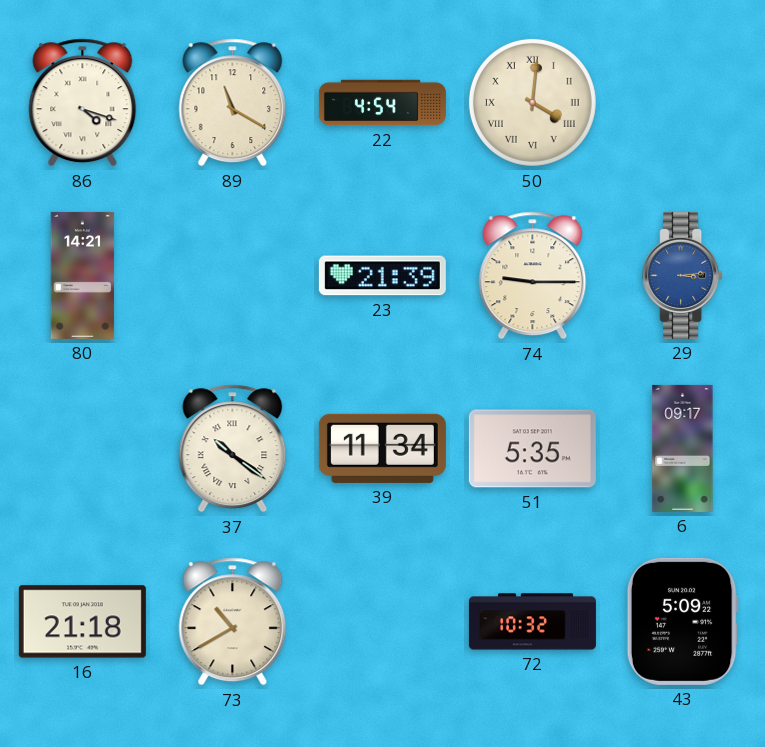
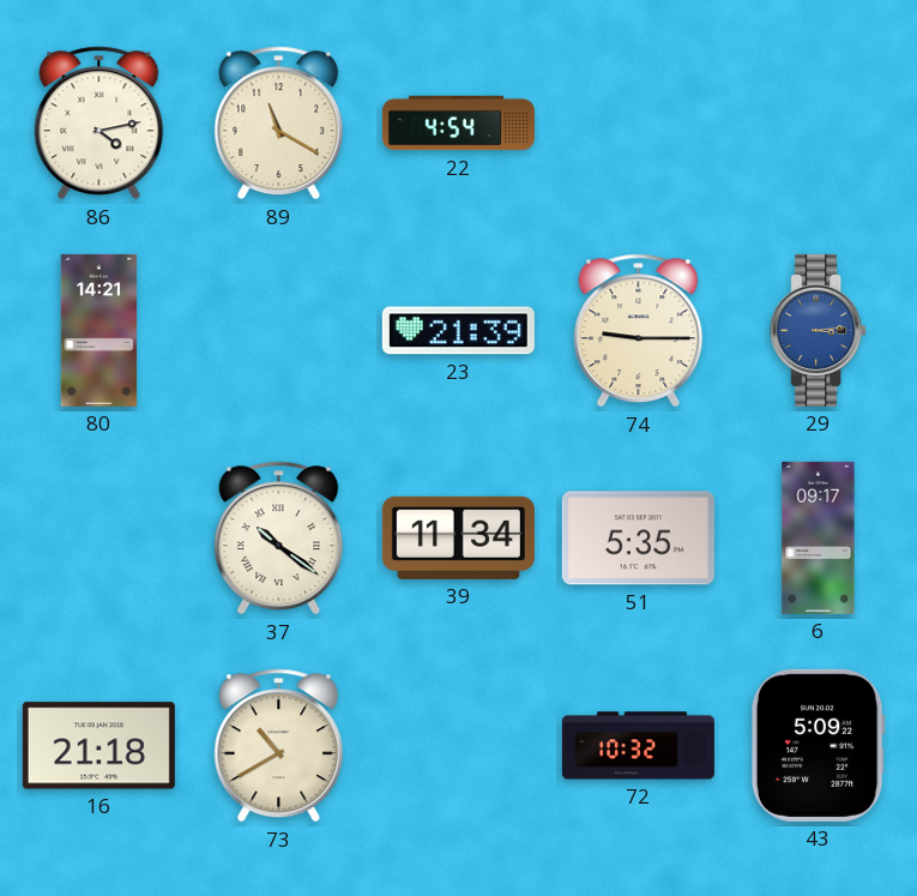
86: 4:18 -> 4:13
50: 4:01 -> none
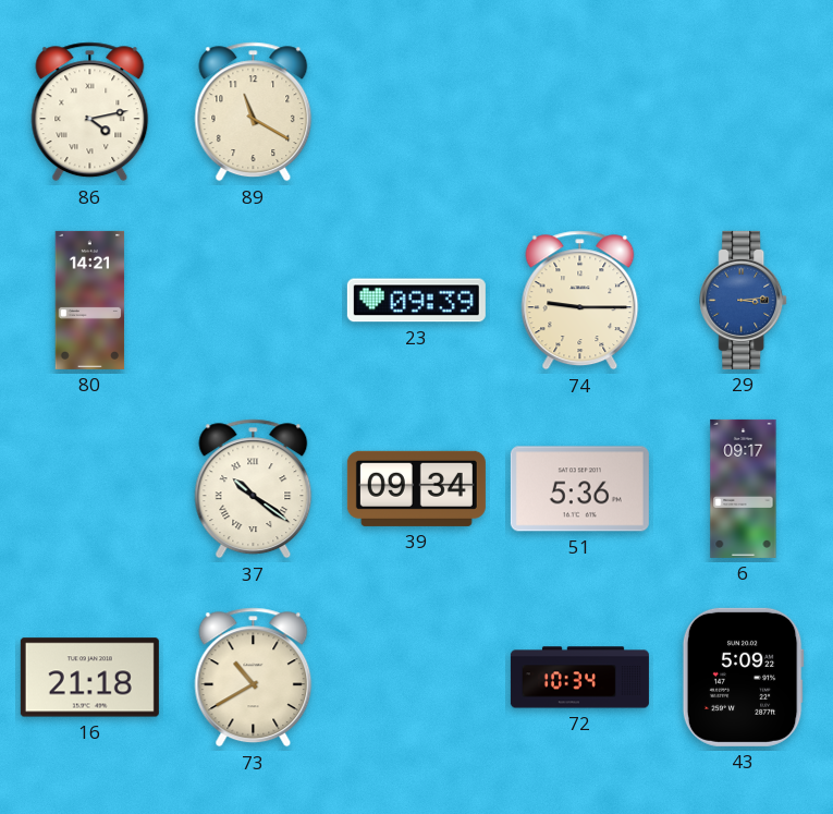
22: 4:54 -> none
23: 21:39 -> 09:39
39: 11:34 -> 09:34
51: 5:35 -> 5:36
72: 10:32 -> 10:34
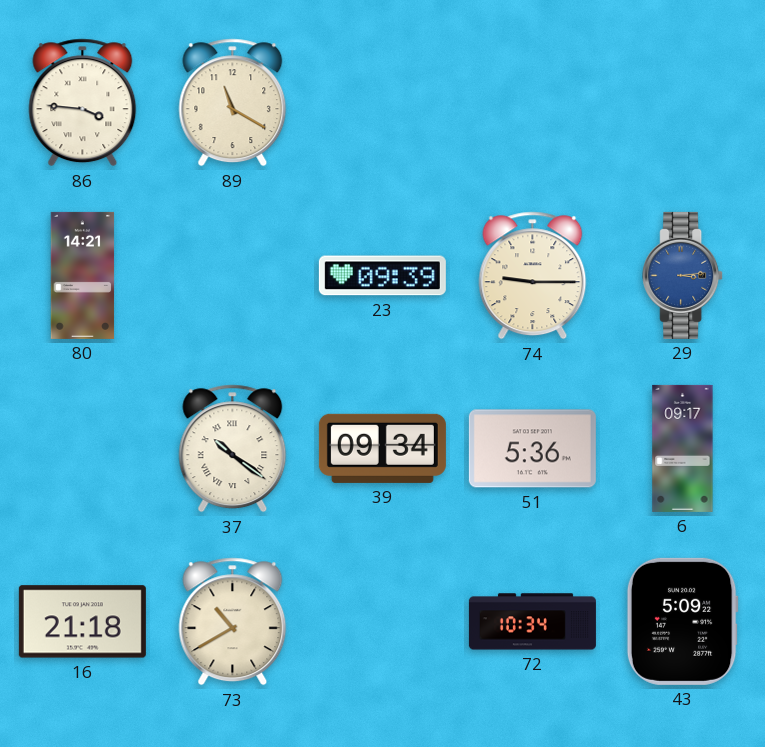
86: 4:13 -> 3:46
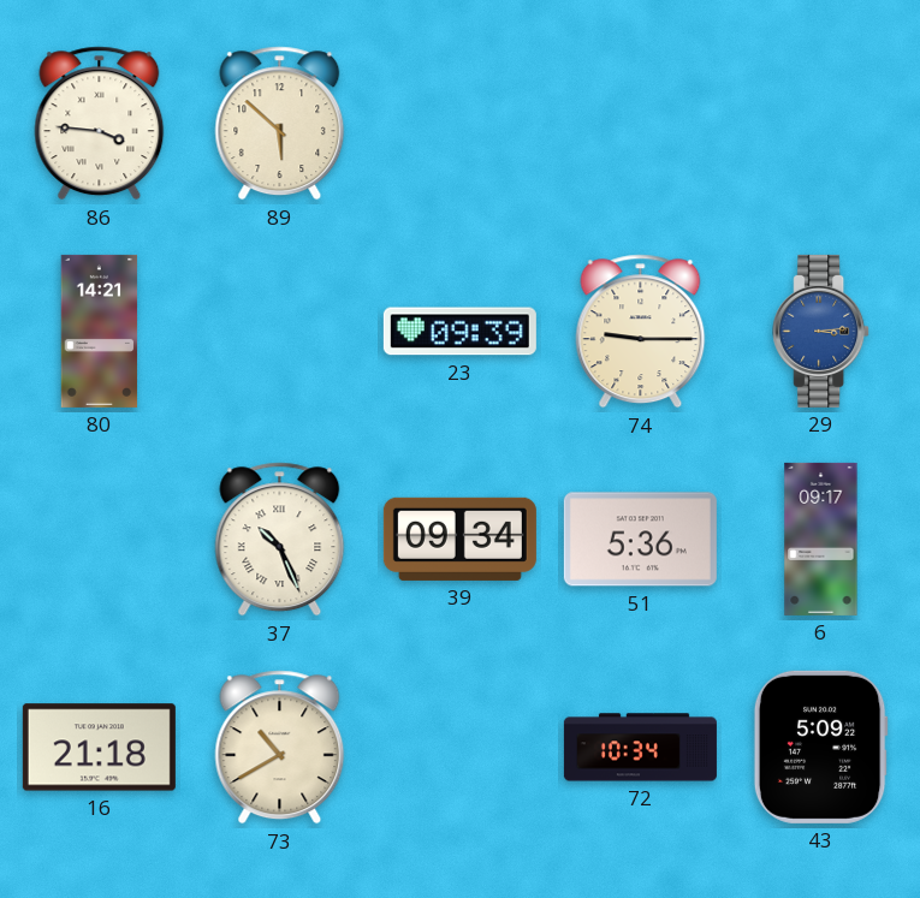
89: 11:20 -> 5:52
37: 10:21 -> 10:26
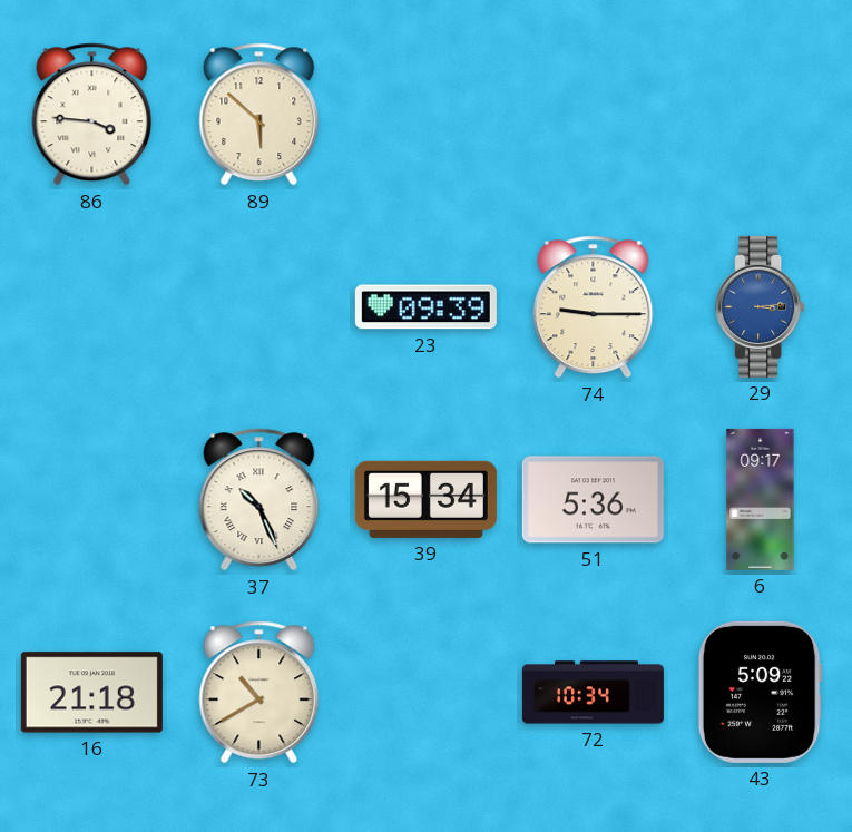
80: 14:21 -> none
39: 09:34 -> 15:34
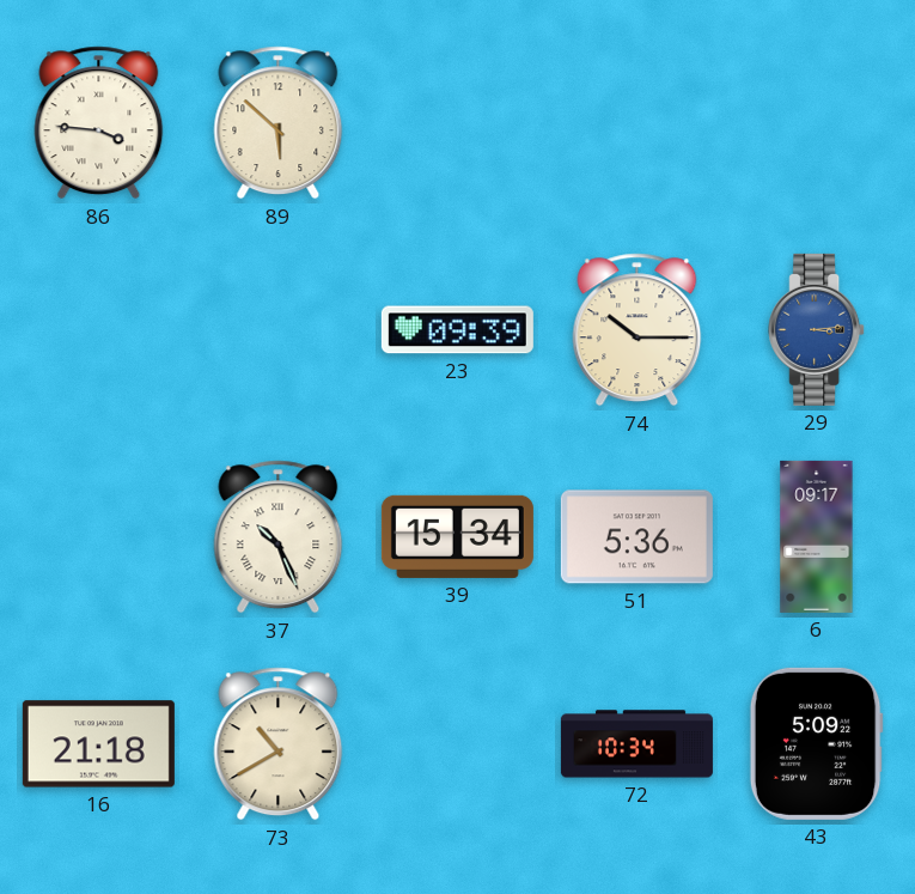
74: 9:15 -> 10:15
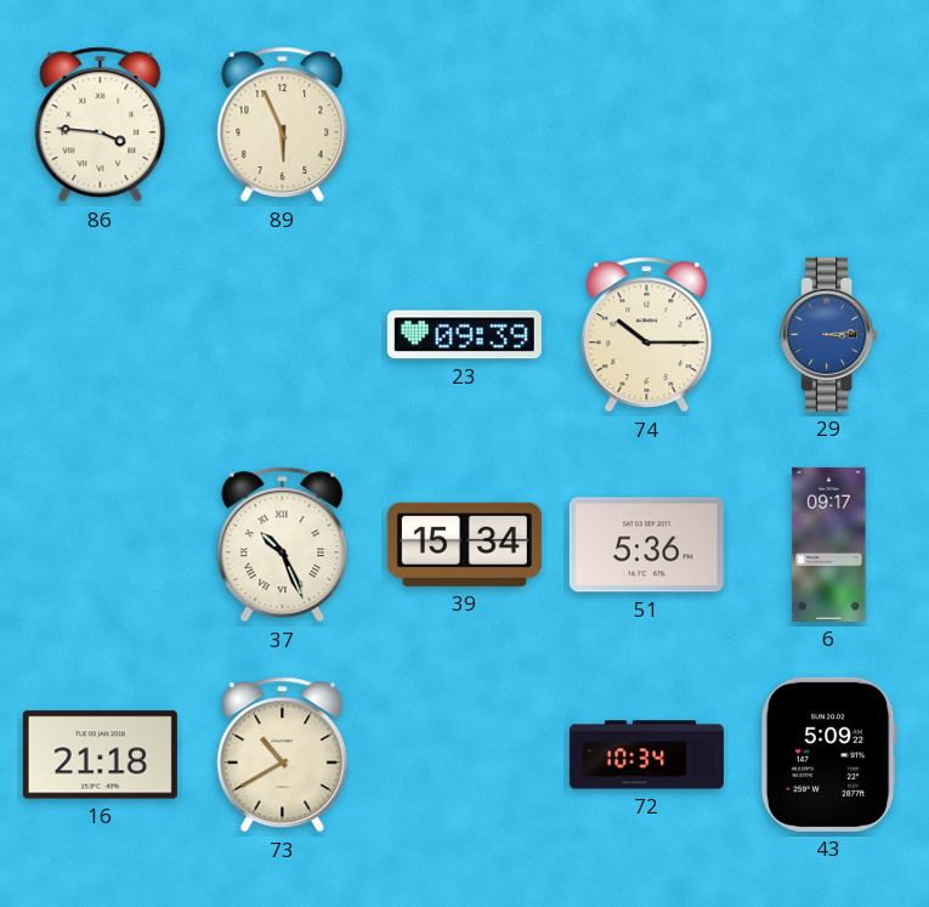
89: 5:52 -> 5:56
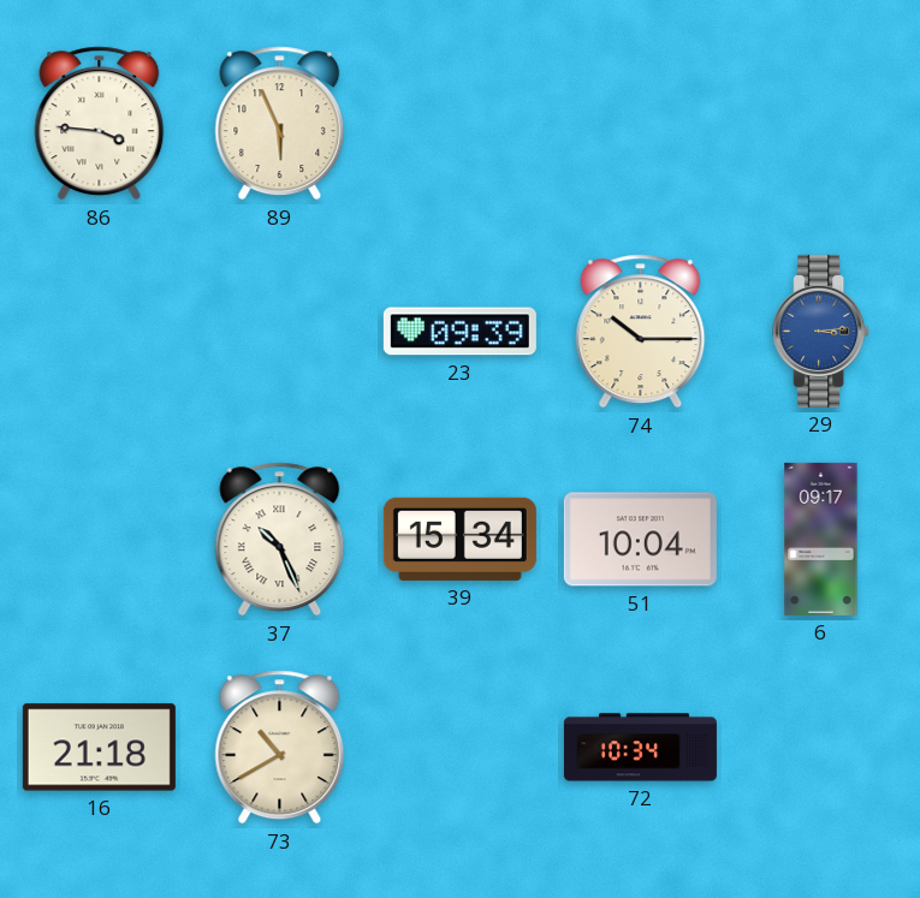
51: 5:36 -> 10:04
43: 5:09 -> none
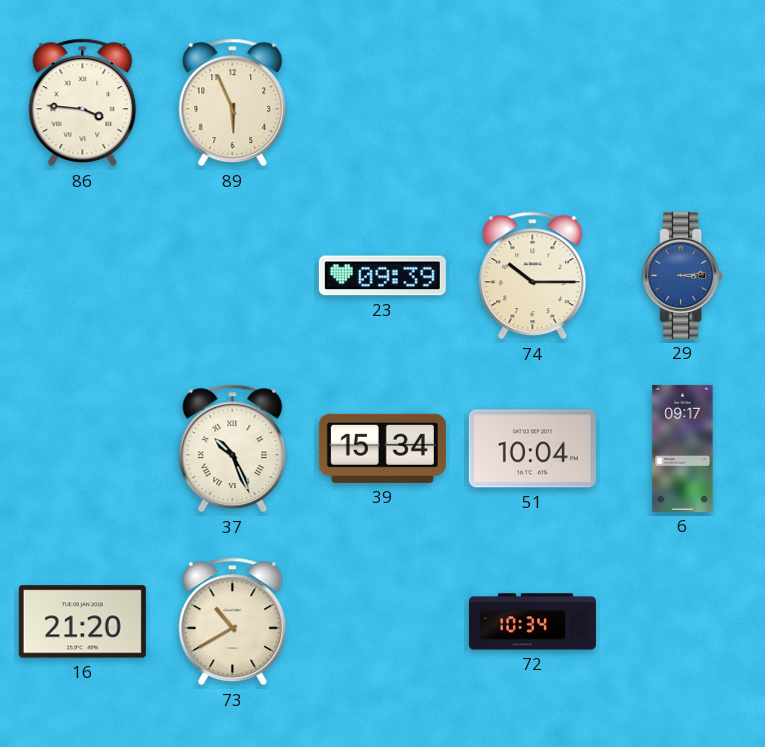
16: 21:18 -> 21:20
